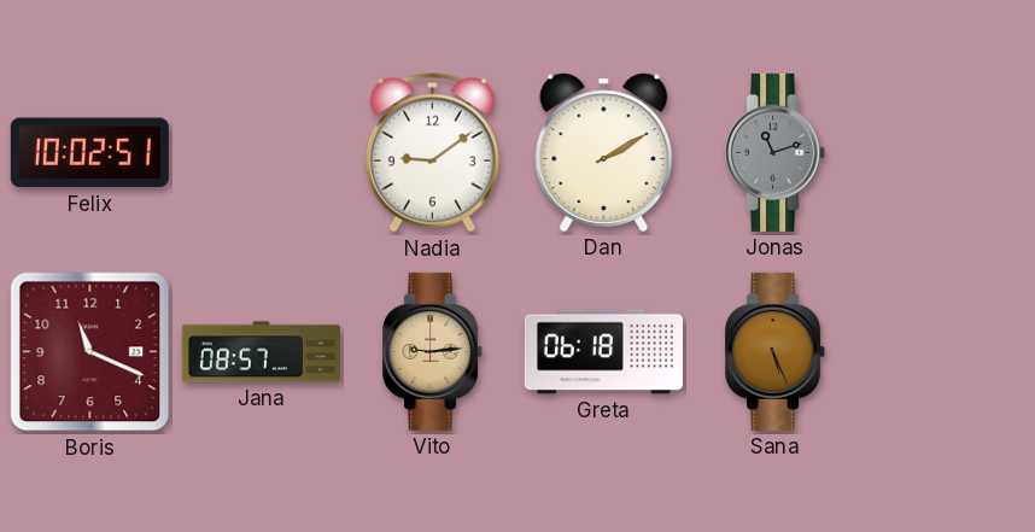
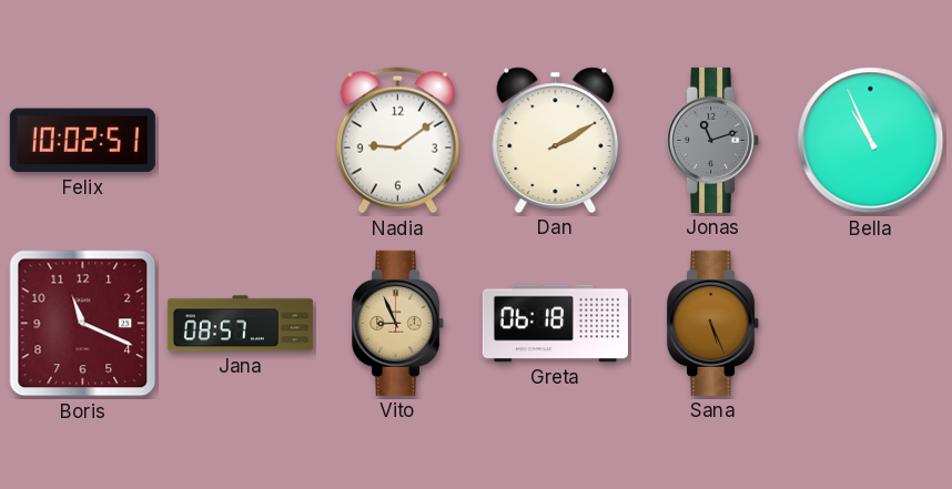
Bella: none -> 10:56
Vito: 9:14 -> 8:56
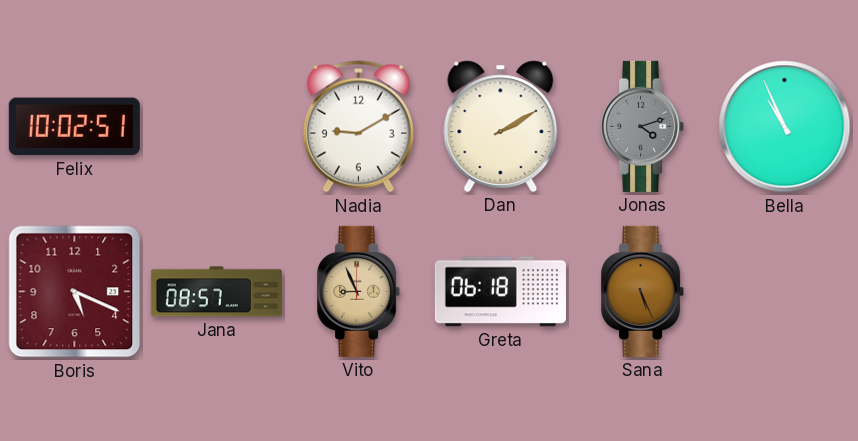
Nadia: 9:09 -> 9:10
Jonas: 11:12 -> 4:12
Boris: 11:19 -> 5:19
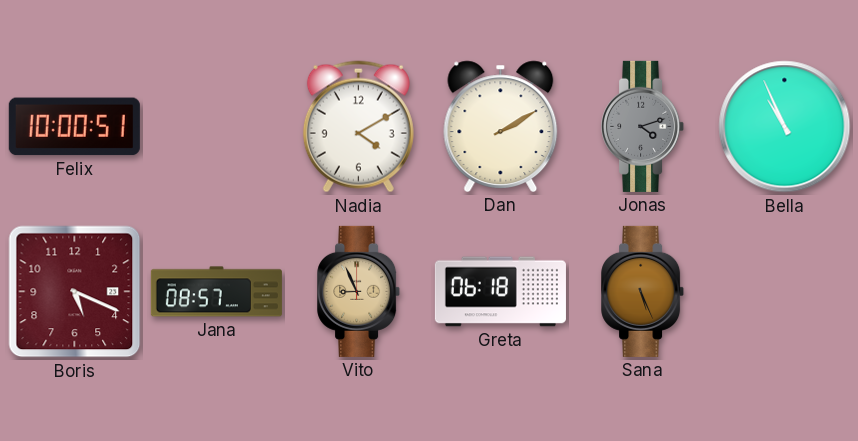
Felix: 10:02 -> 10:00
Nadia: 9:10 -> 4:10
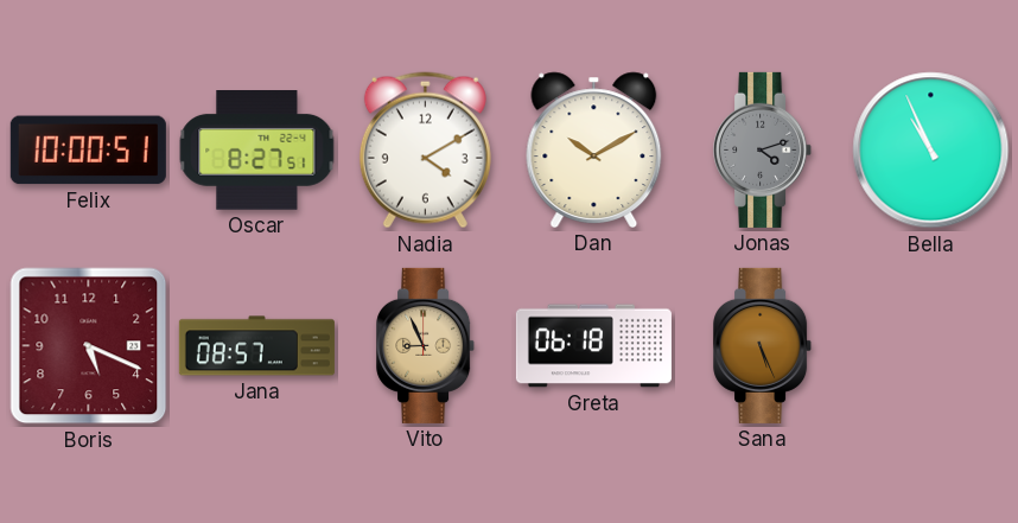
Oscar: none -> 8:27
Dan: 2:10 -> 10:10
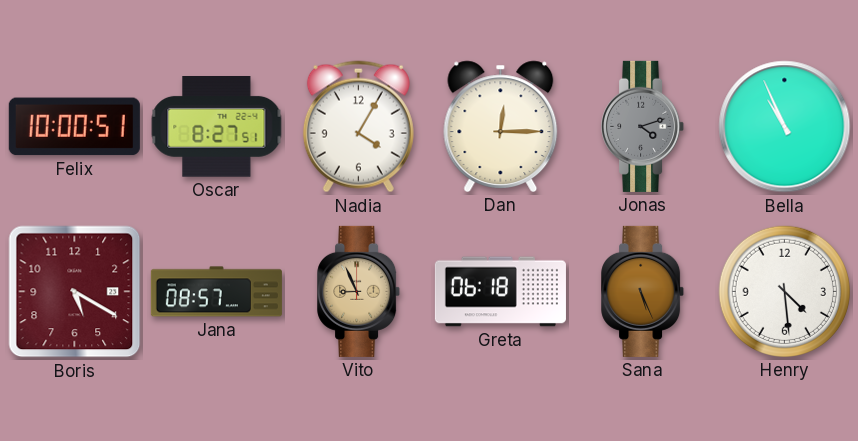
Nadia: 4:10 -> 4:05
Dan: 10:10 -> 12:15
Boris: 5:19 -> 5:20
Henry: none -> 4:29
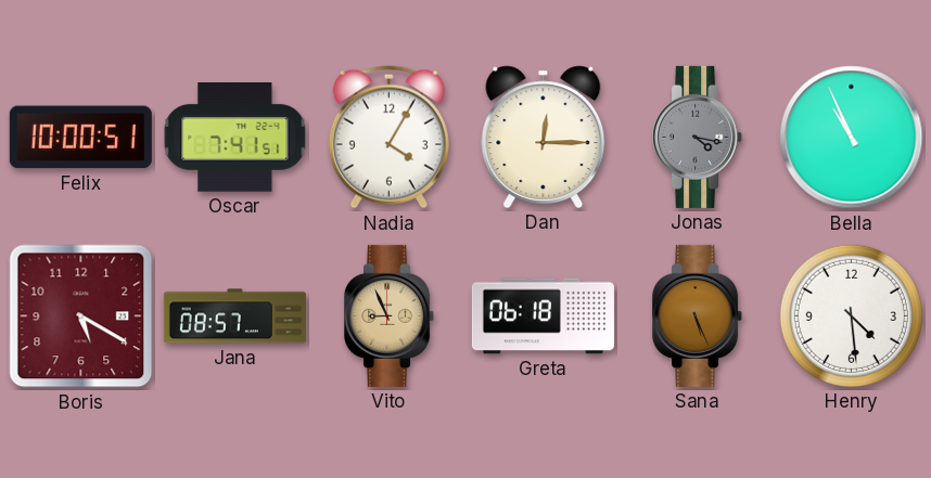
Oscar: 8:27 -> 7:41
Jonas: 4:12 -> 4:17
